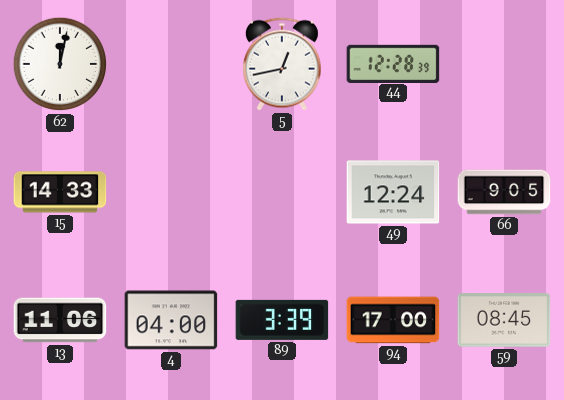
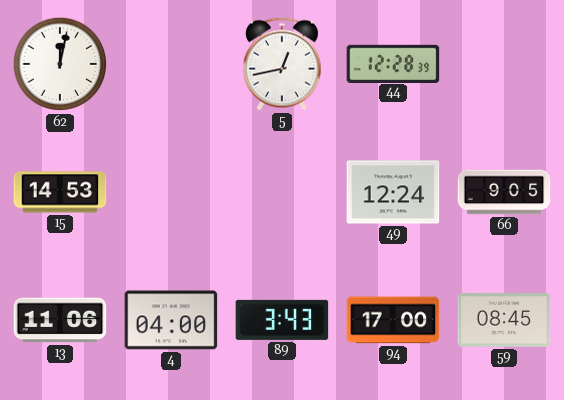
15: 14:33 -> 14:53
89: 3:39 -> 3:43
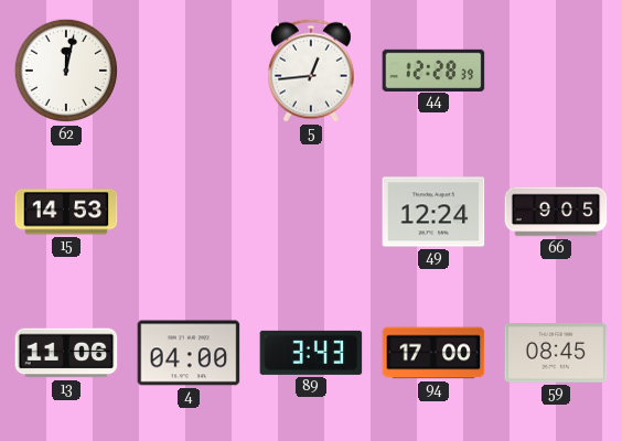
5: 12:43 -> 12:44
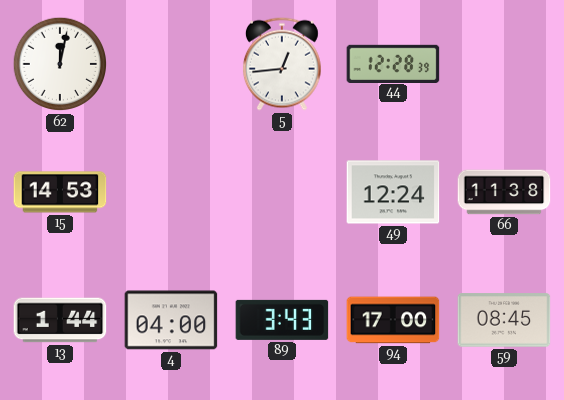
66: 9:05 -> 11:38
13: 11:06 -> 1:44
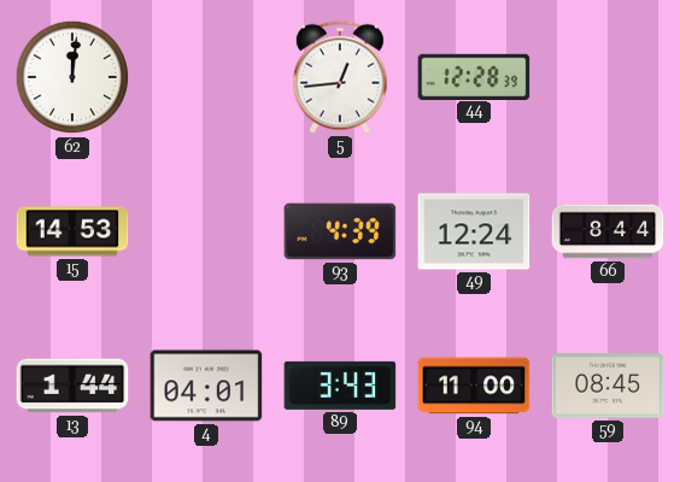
62: 12:02 -> 12:01
93: none -> 4:39
66: 11:38 -> 8:44
4: 04:00 -> 04:01
94: 17:00 -> 11:00
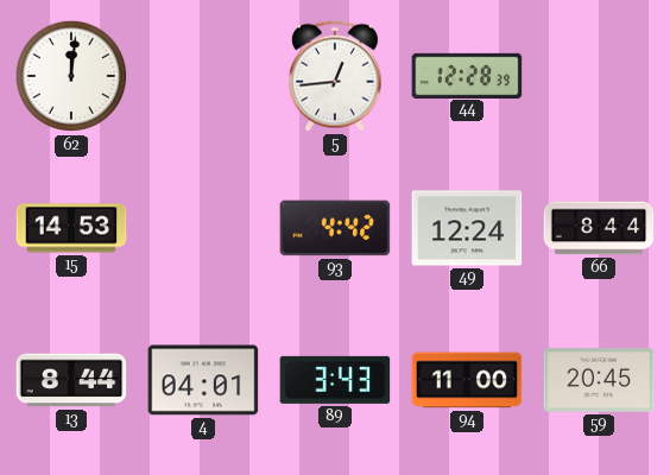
93: 4:39 -> 4:42
13: 1:44 -> 8:44
59: 08:45 -> 20:45
